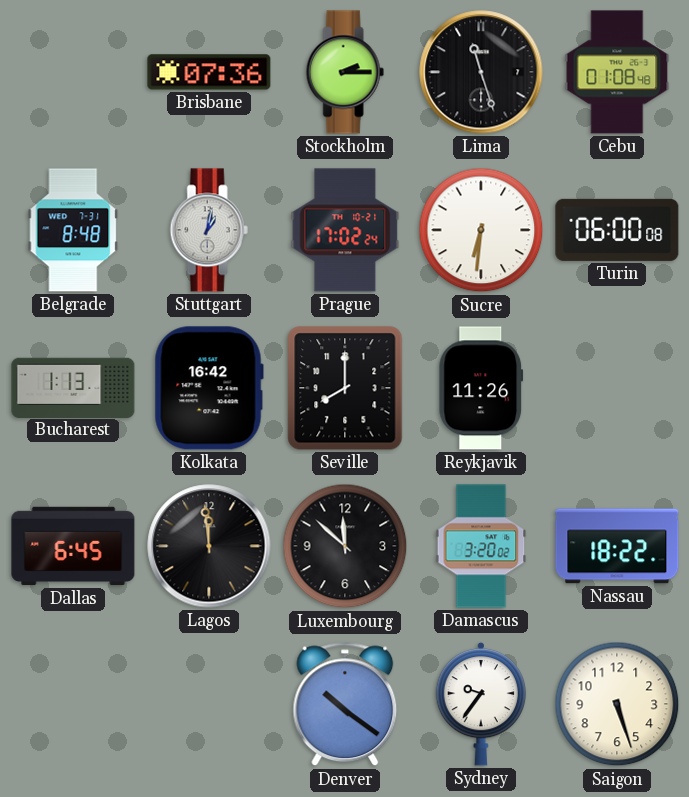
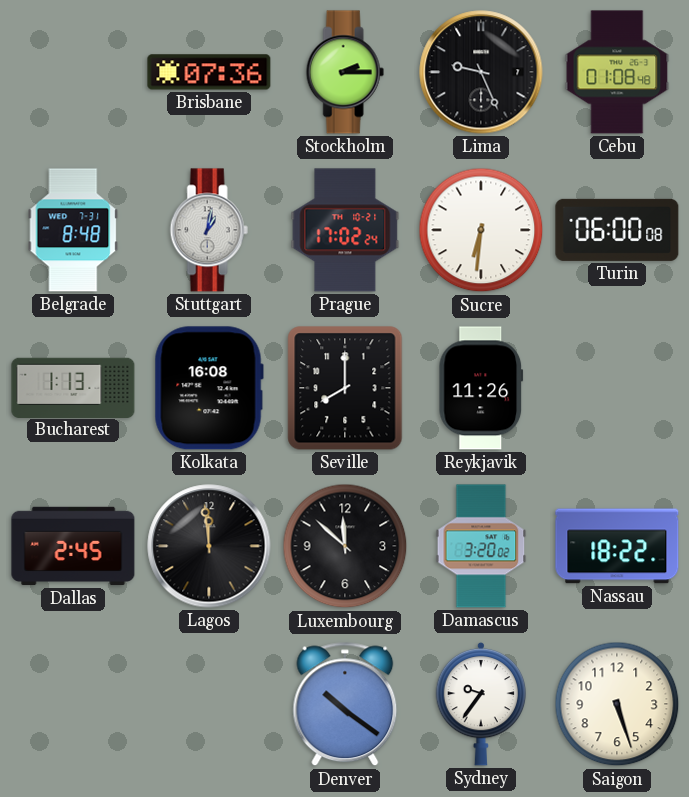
Lima: 11:27 -> 9:26
Kolkata: 16:42 -> 16:08
Dallas: 6:45 -> 2:45
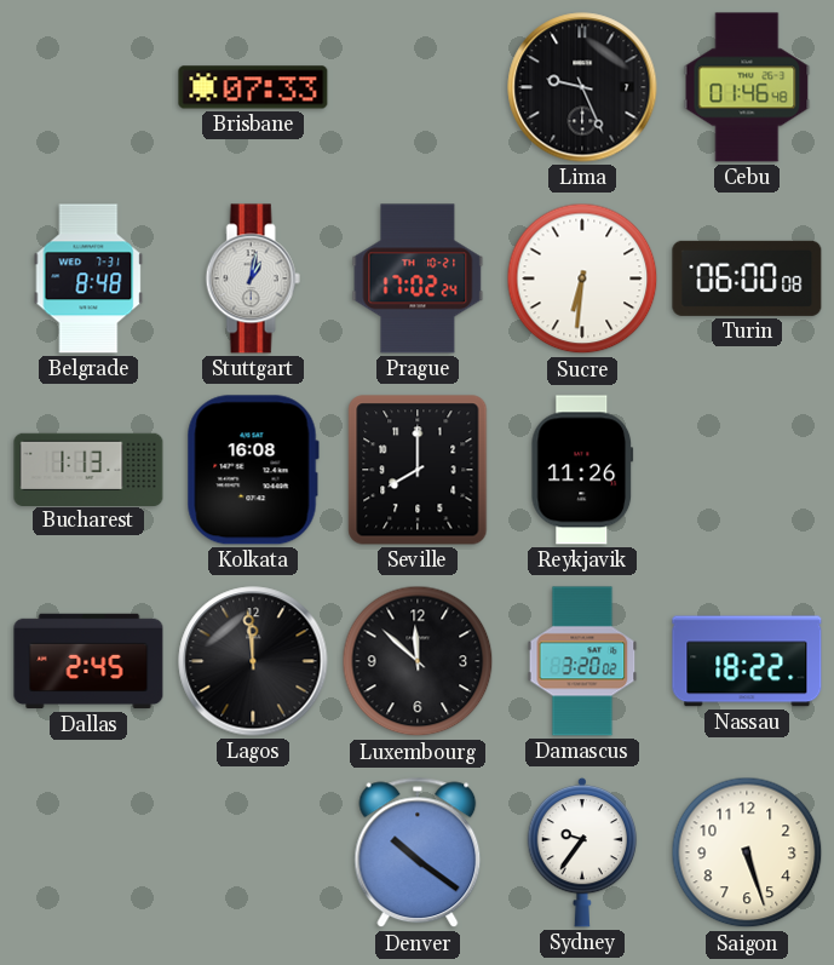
Brisbane: 07:36 -> 07:33
Stockholm: 2:15 -> none
Cebu: 01:08 -> 01:46
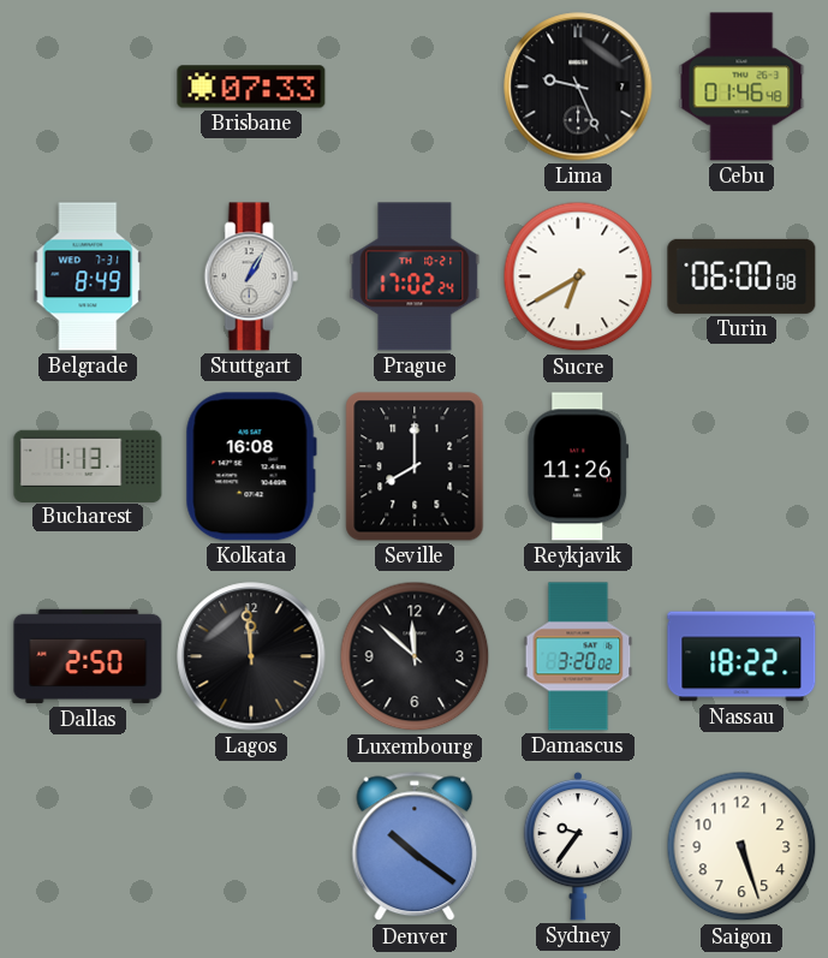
Belgrade: 8:48 -> 8:49
Stuttgart: 1:02 -> 1:05
Sucre: 6:31 -> 6:40
Dallas: 2:45 -> 2:50
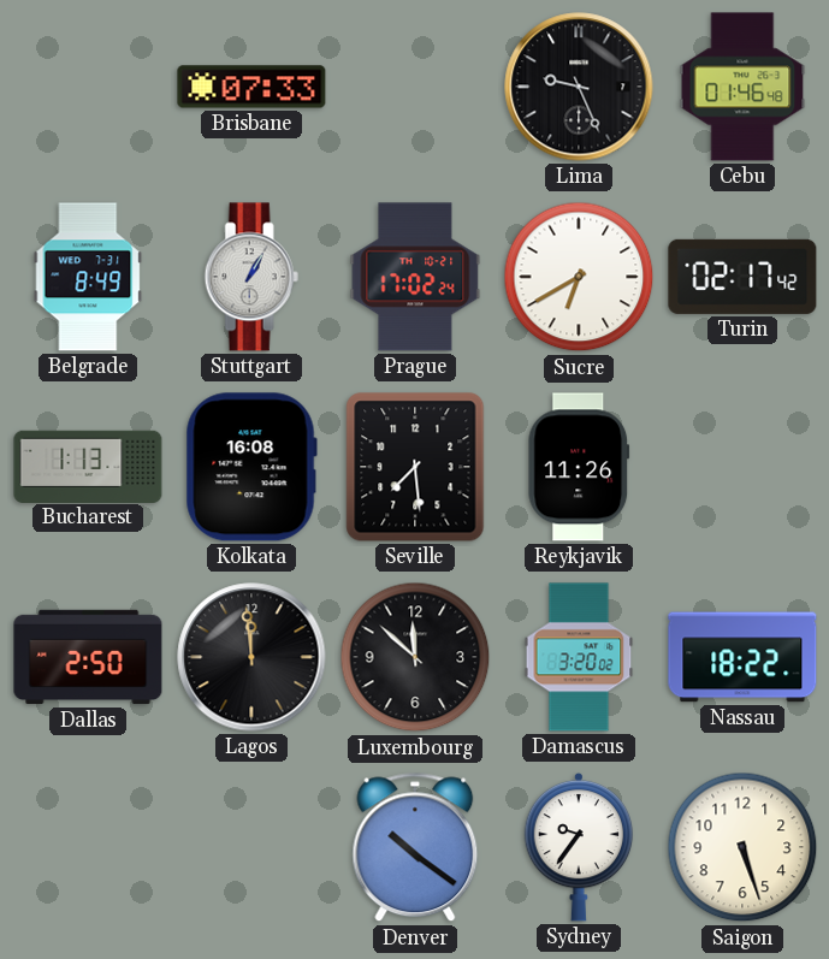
Turin: 06:00 -> 02:17
Seville: 8:00 -> 7:29
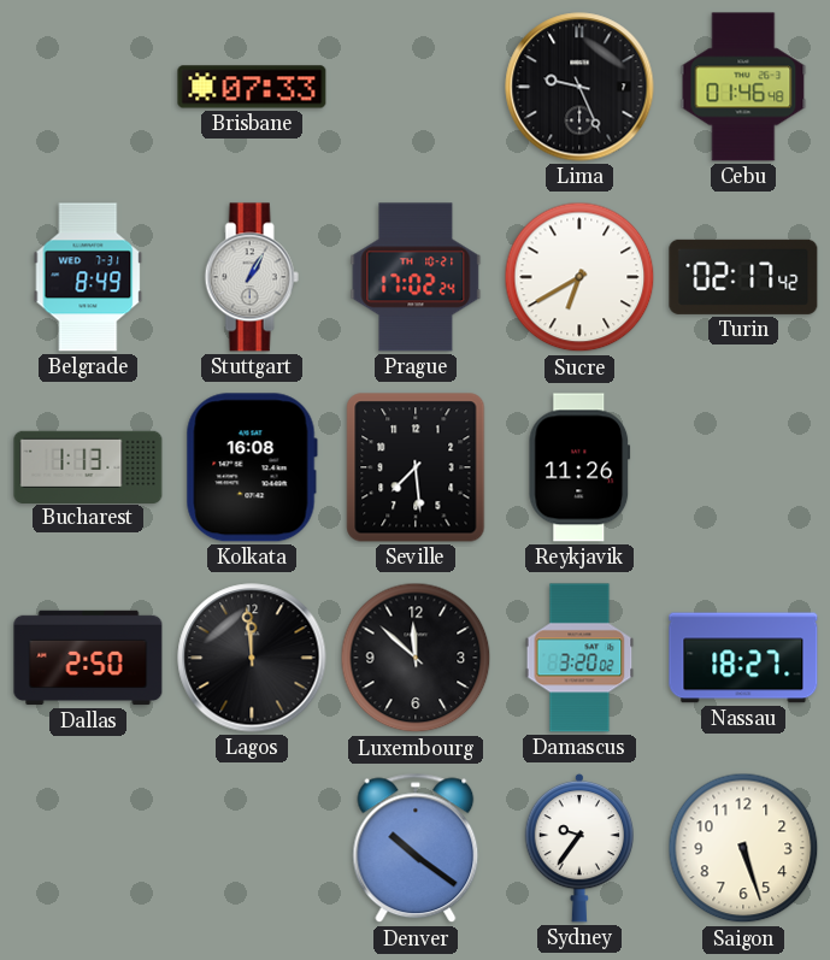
Nassau: 18:22 -> 18:27
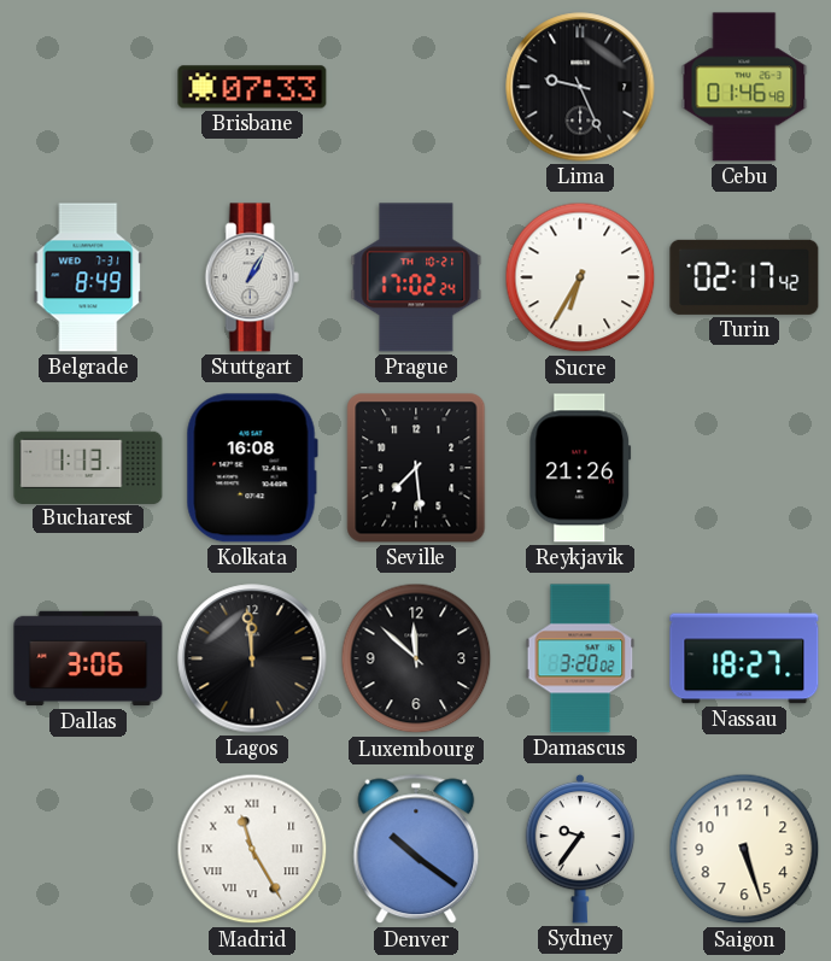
Sucre: 6:40 -> 6:35
Reykjavik: 11:26 -> 21:26
Dallas: 2:50 -> 3:06
Madrid: none -> 11:25
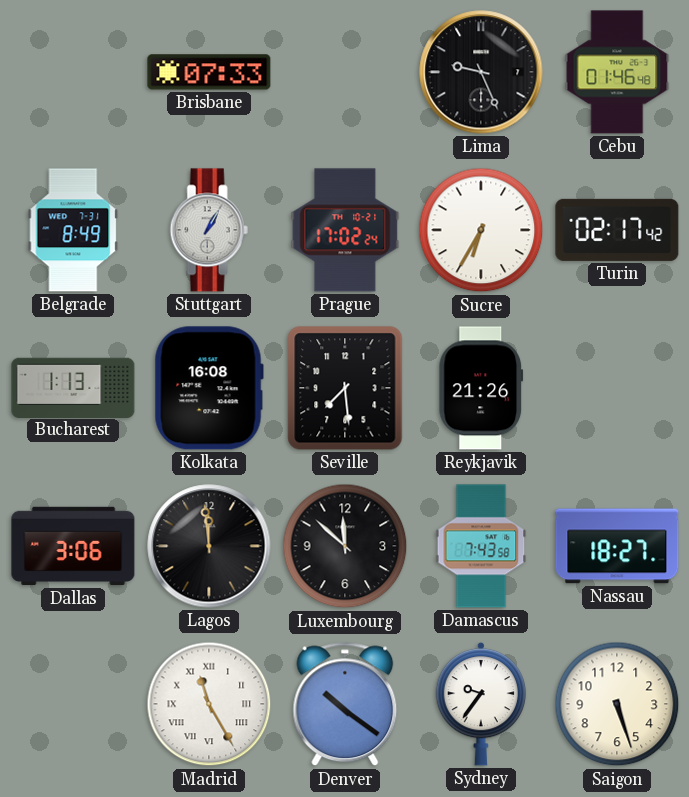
Damascus: 3:20 -> 7:43
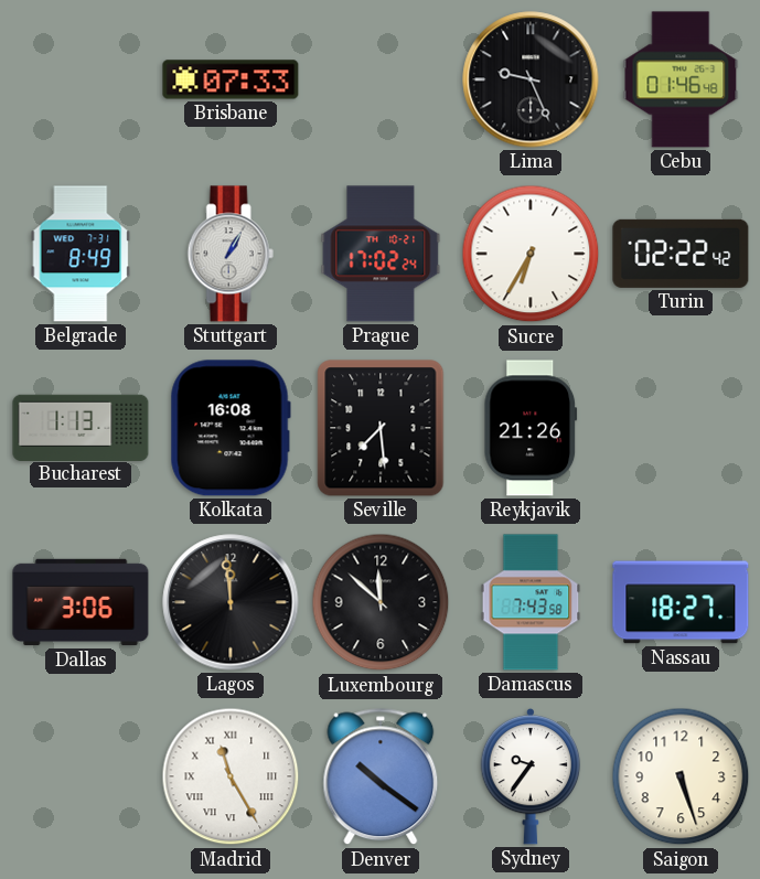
Turin: 02:17 -> 02:22
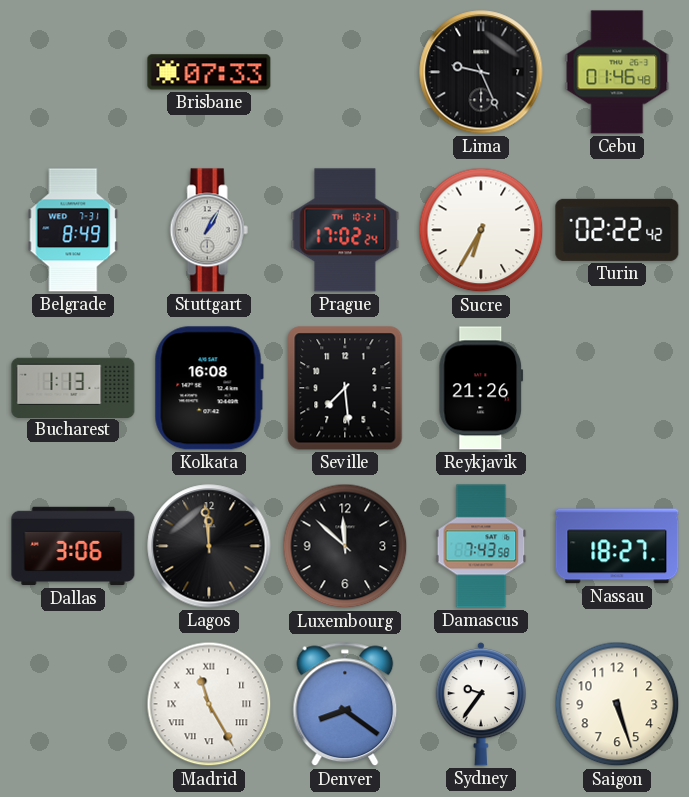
Denver: 10:21 -> 8:21
